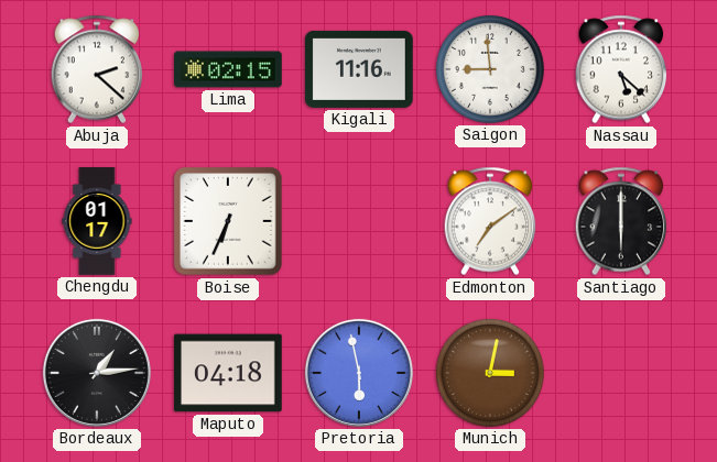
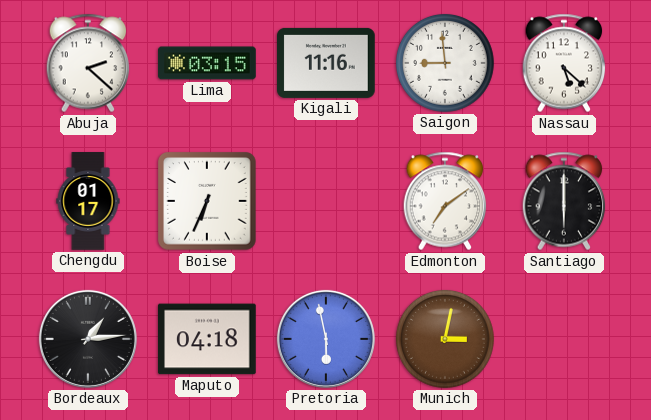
Lima: 02:15 -> 03:15
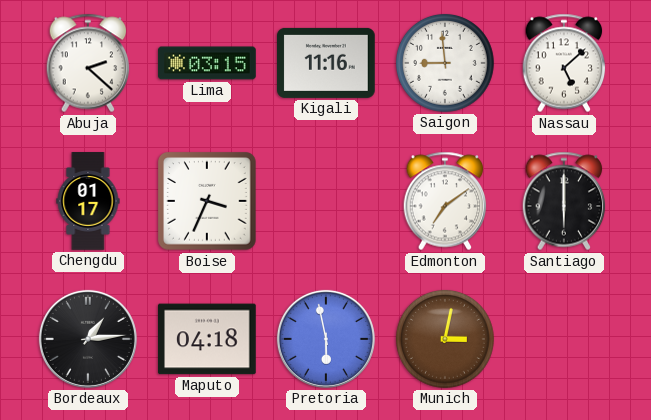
Nassau: 5:22 -> 5:08
Boise: 6:34 -> 3:34
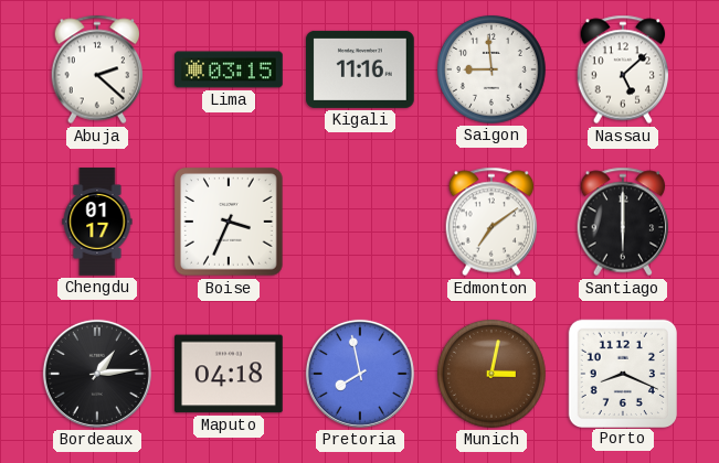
Pretoria: 5:58 -> 7:58
Porto: none -> 8:19
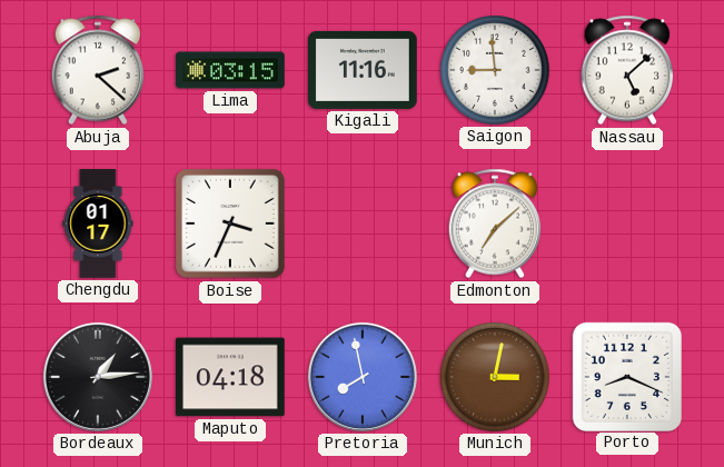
Edmonton: 7:09 -> 7:08
Santiago: 6:00 -> none
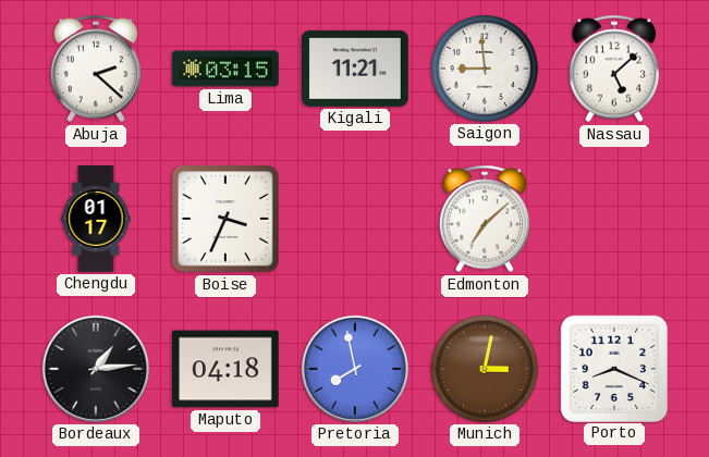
Kigali: 11:16 -> 11:21
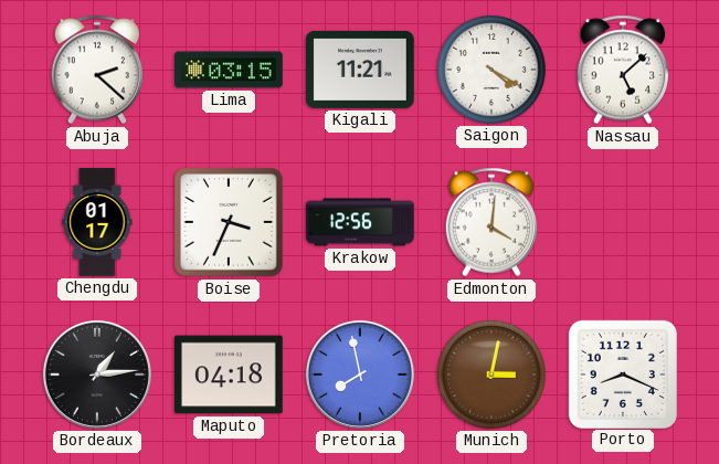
Saigon: 8:59 -> 4:20
Krakow: none -> 12:56
Edmonton: 7:08 -> 4:01
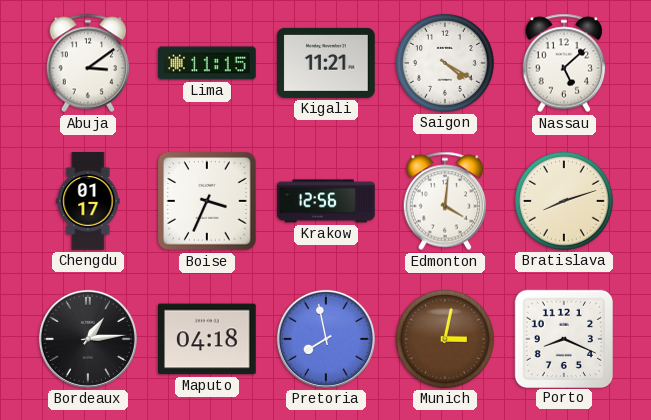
Abuja: 2:22 -> 3:09
Lima: 03:15 -> 11:15
Bratislava: none -> 8:12
